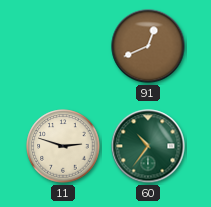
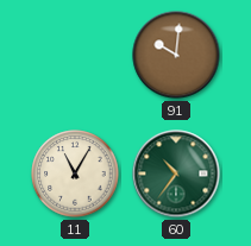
91: 12:41 -> 10:01
11: 2:48 -> 11:05
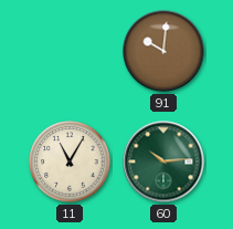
60: 10:36 -> 10:14
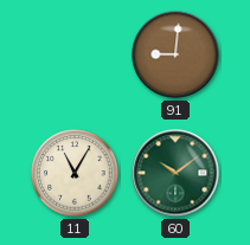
91: 10:01 -> 9:01
60: 10:14 -> 10:09
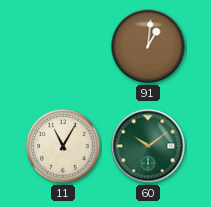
91: 9:01 -> 1:01
